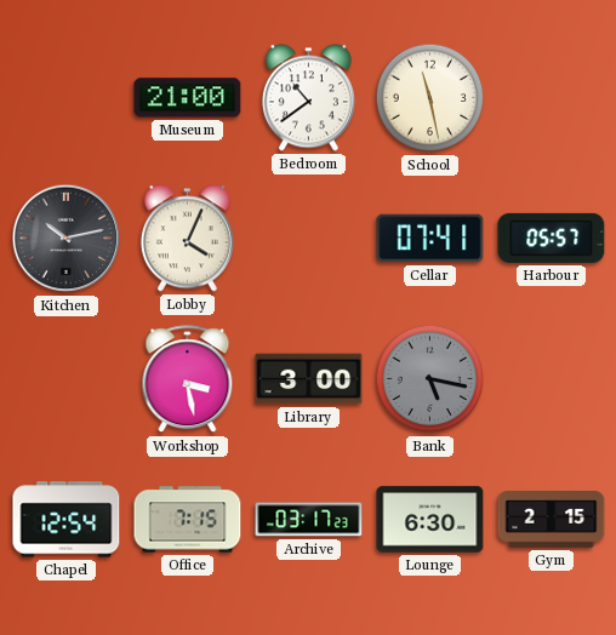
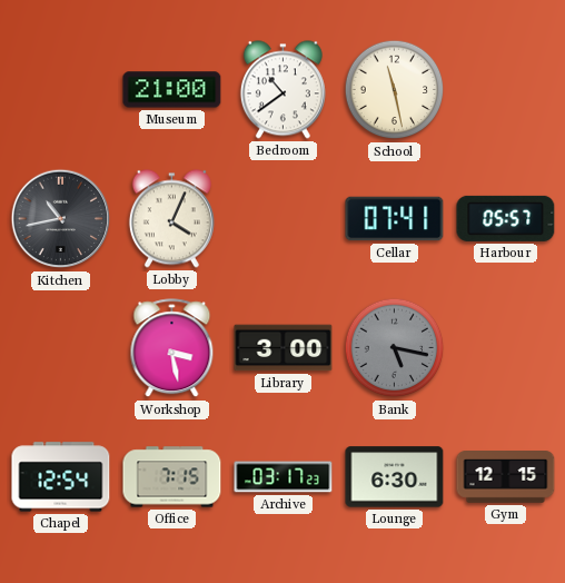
Kitchen: 10:13 -> 10:43
Gym: 2:15 -> 12:15
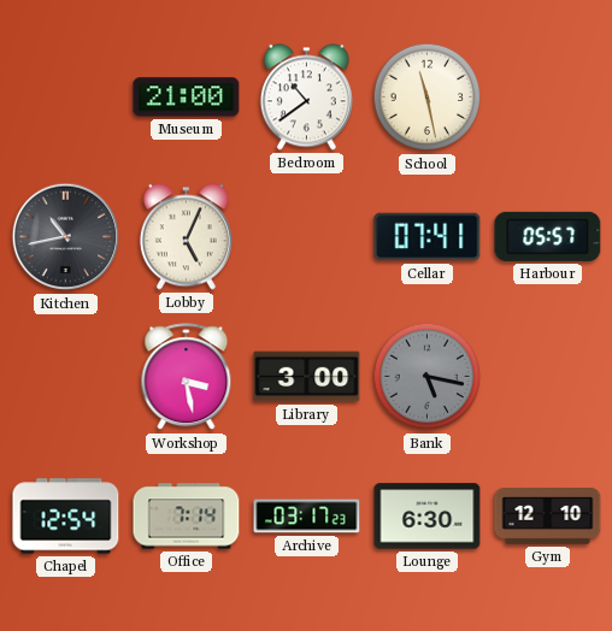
Lobby: 4:04 -> 5:04
Office: 7:15 -> 7:14
Gym: 12:15 -> 12:10
